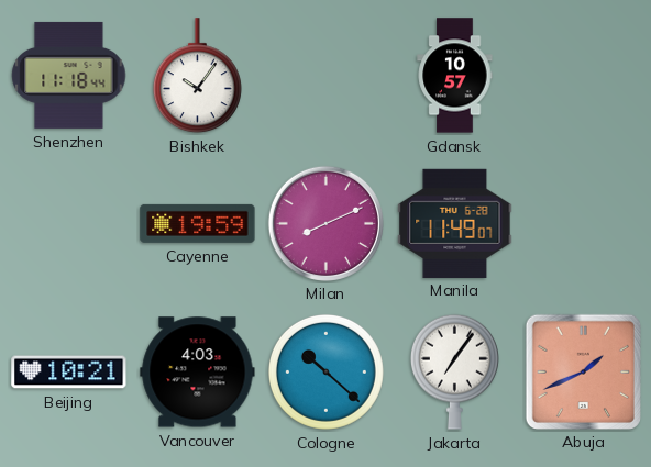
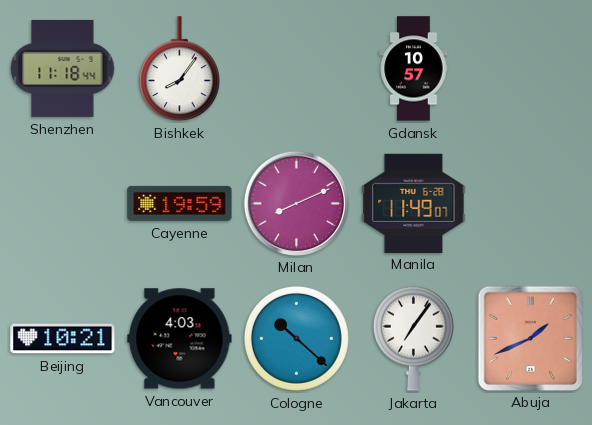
Bishkek: 10:06 -> 8:06
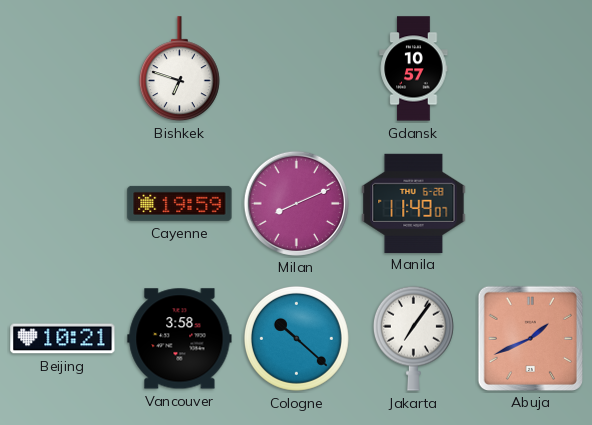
Shenzhen: 11:18 -> none
Bishkek: 8:06 -> 6:48
Vancouver: 4:03 -> 3:58
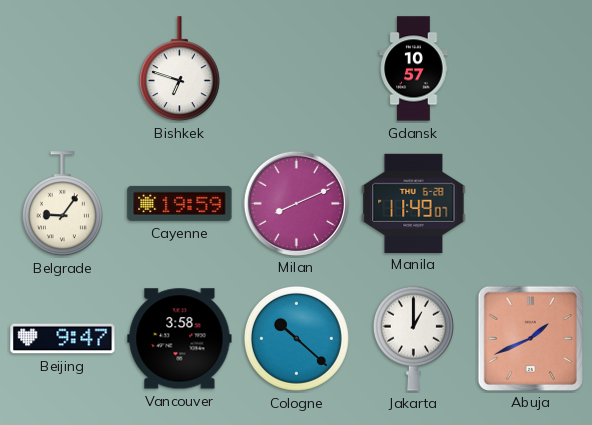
Belgrade: none -> 9:06
Beijing: 10:21 -> 9:47
Jakarta: 7:06 -> 1:00
